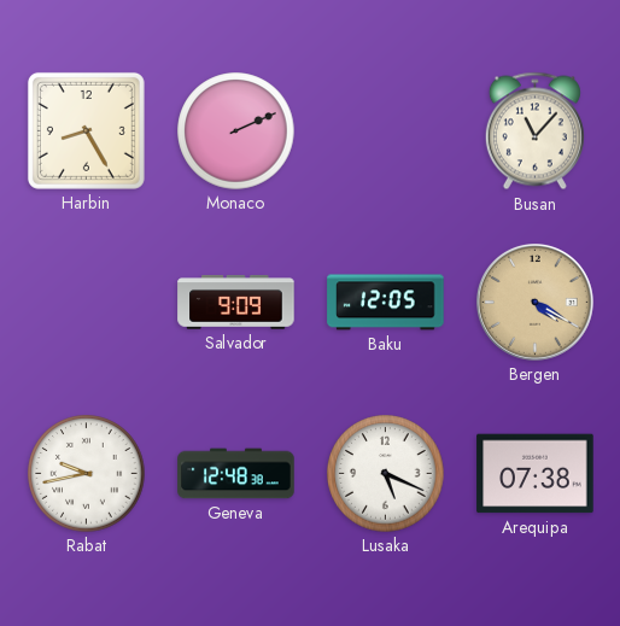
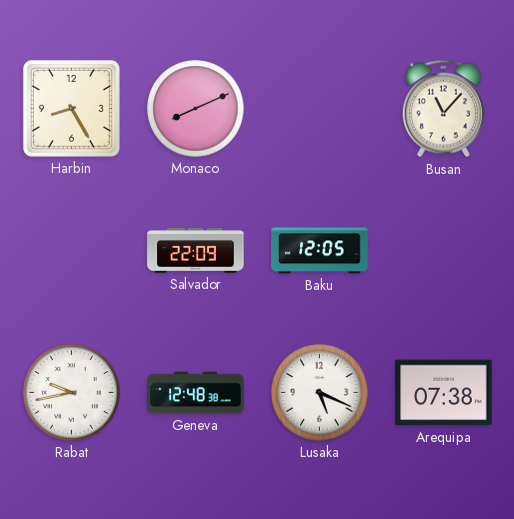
Monaco: 2:11 -> 8:11
Salvador: 9:09 -> 22:09
Bergen: 4:20 -> none
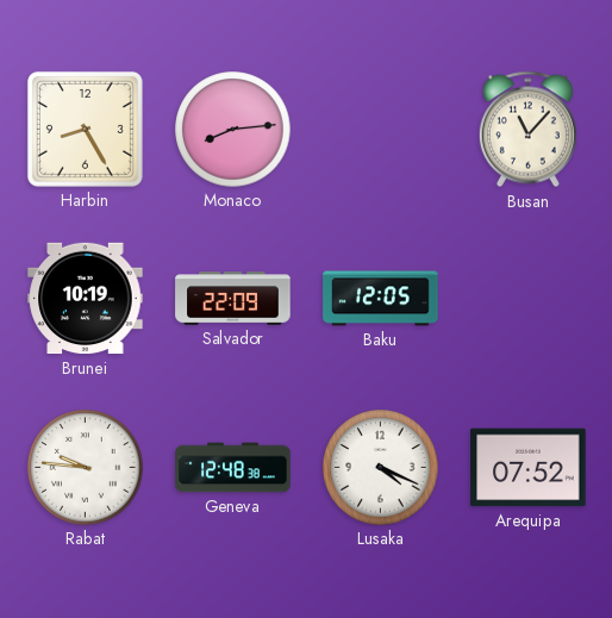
Monaco: 8:11 -> 8:14
Brunei: none -> 10:19
Rabat: 9:43 -> 9:46
Lusaka: 5:19 -> 4:19
Arequipa: 07:38 -> 07:52
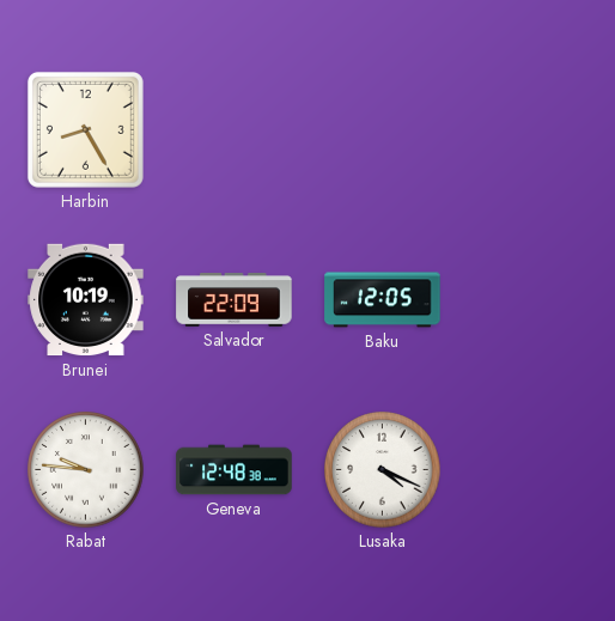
Monaco: 8:14 -> none
Busan: 11:07 -> none
Arequipa: 07:52 -> none
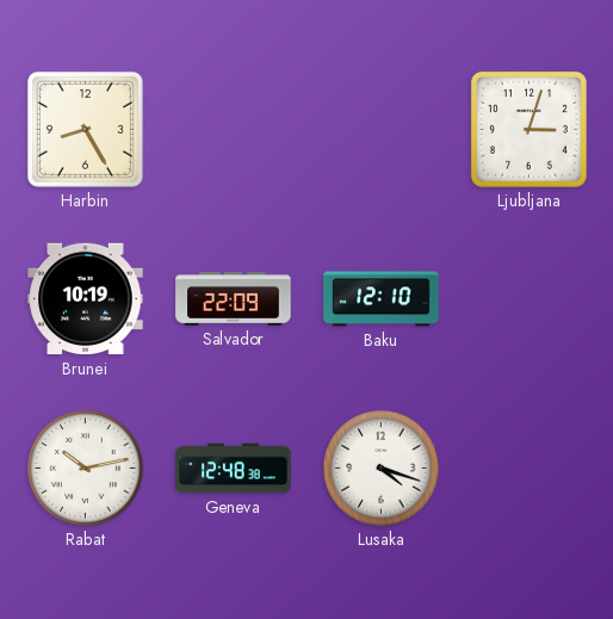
Ljubljana: none -> 3:03
Baku: 12:05 -> 12:10
Rabat: 9:46 -> 10:13
Lusaka: 4:19 -> 4:18
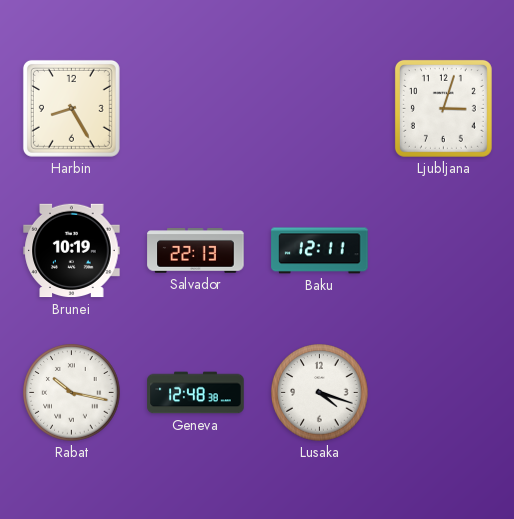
Salvador: 22:09 -> 22:13
Baku: 12:10 -> 12:11
Rabat: 10:13 -> 10:17
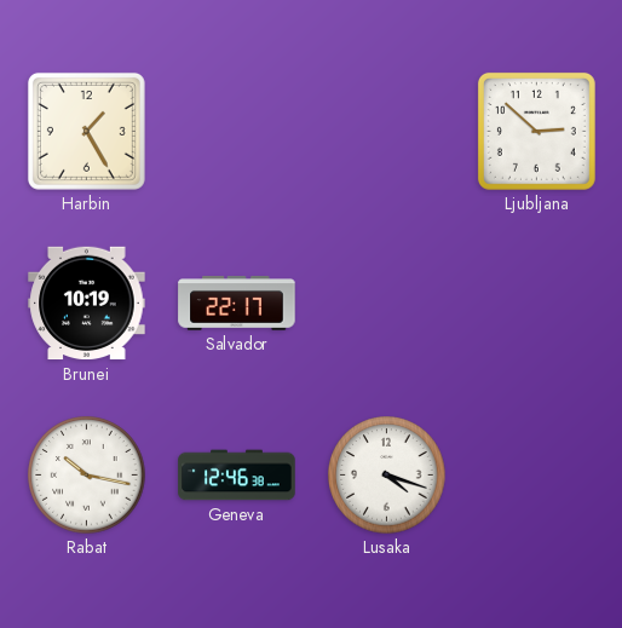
Harbin: 8:25 -> 1:25
Ljubljana: 3:03 -> 2:52
Salvador: 22:13 -> 22:17
Baku: 12:11 -> none
Geneva: 12:48 -> 12:46
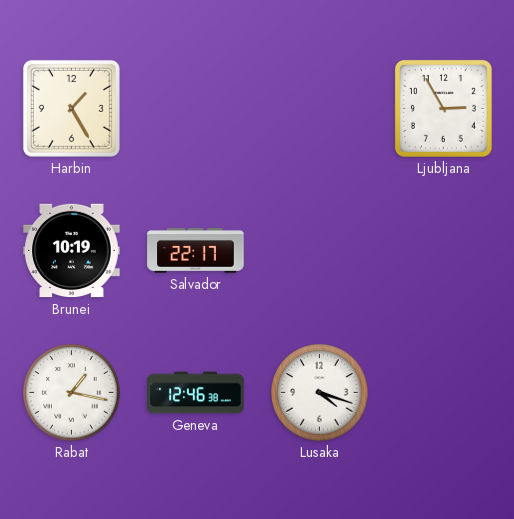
Ljubljana: 2:52 -> 2:55
Rabat: 10:17 -> 1:17
